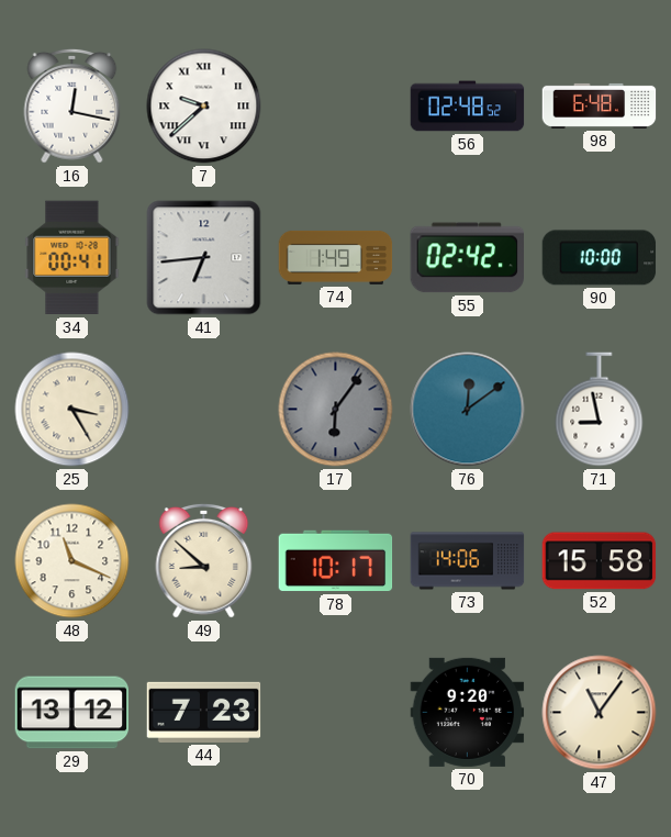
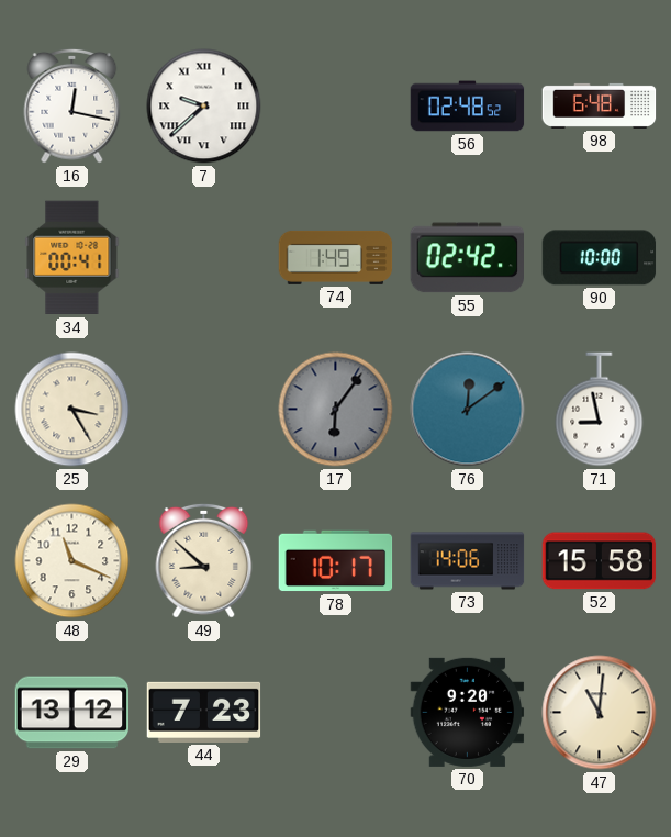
41: 6:44 -> none
47: 11:06 -> 11:01
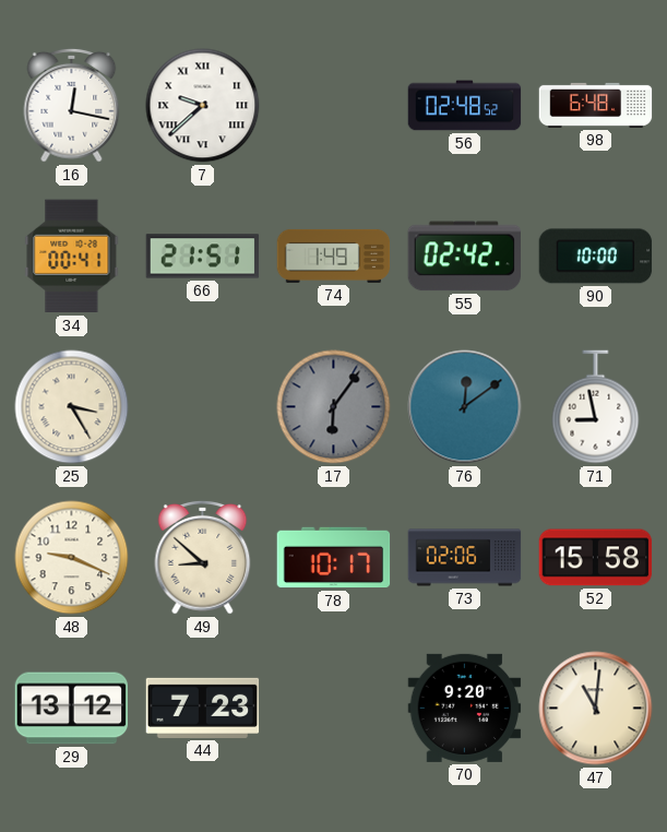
66: none -> 21:51
48: 11:19 -> 9:19
73: 14:06 -> 02:06
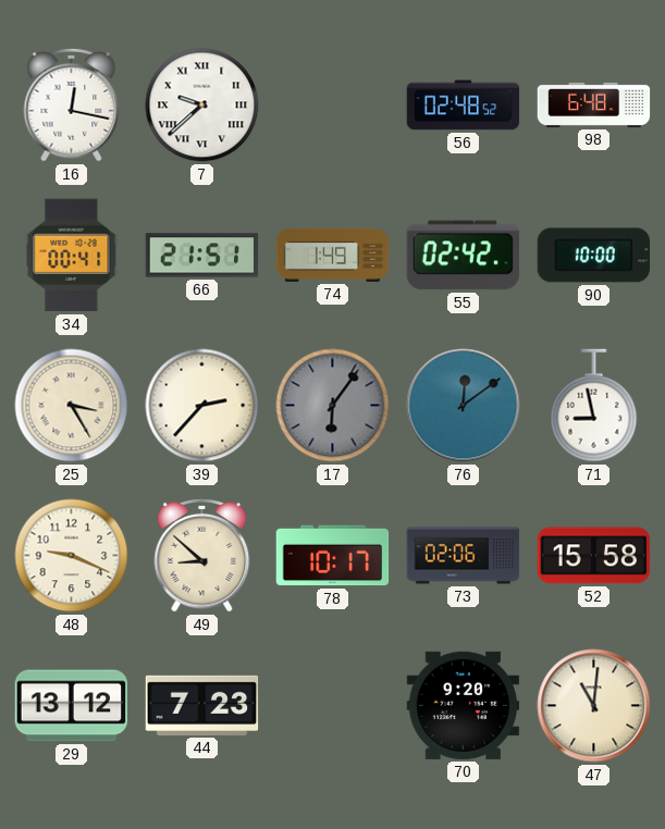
39: none -> 2:37
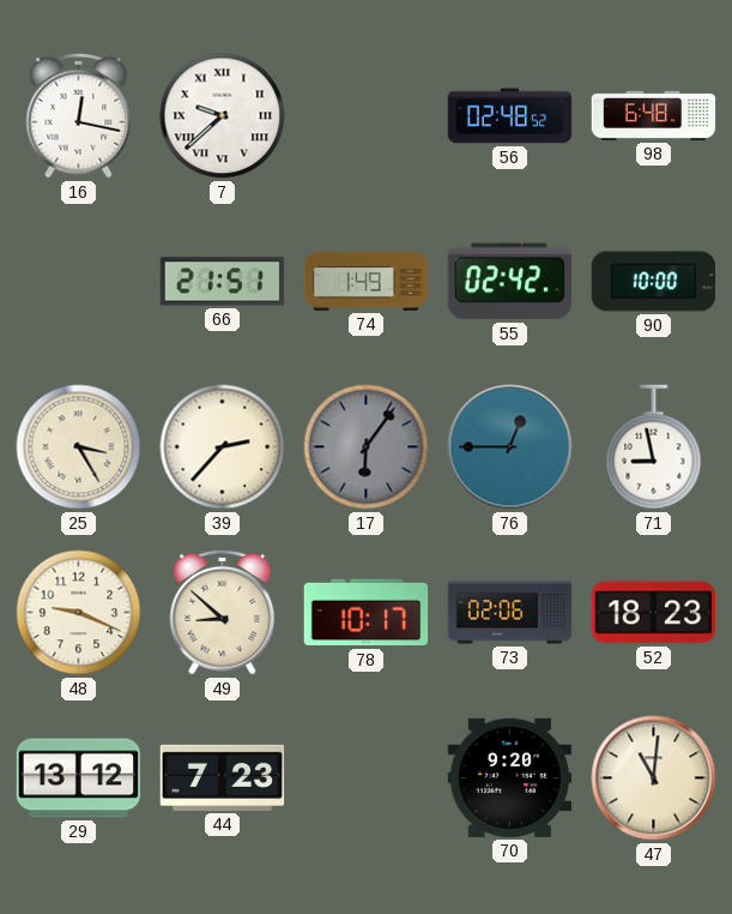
34: 00:41 -> none
76: 12:09 -> 12:45
52: 15:58 -> 18:23
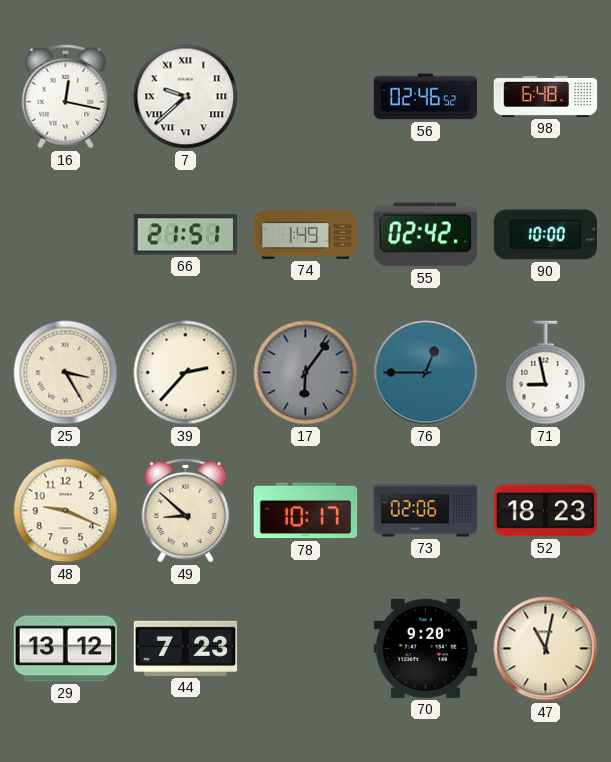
56: 02:48 -> 02:46
47: 11:01 -> 11:02
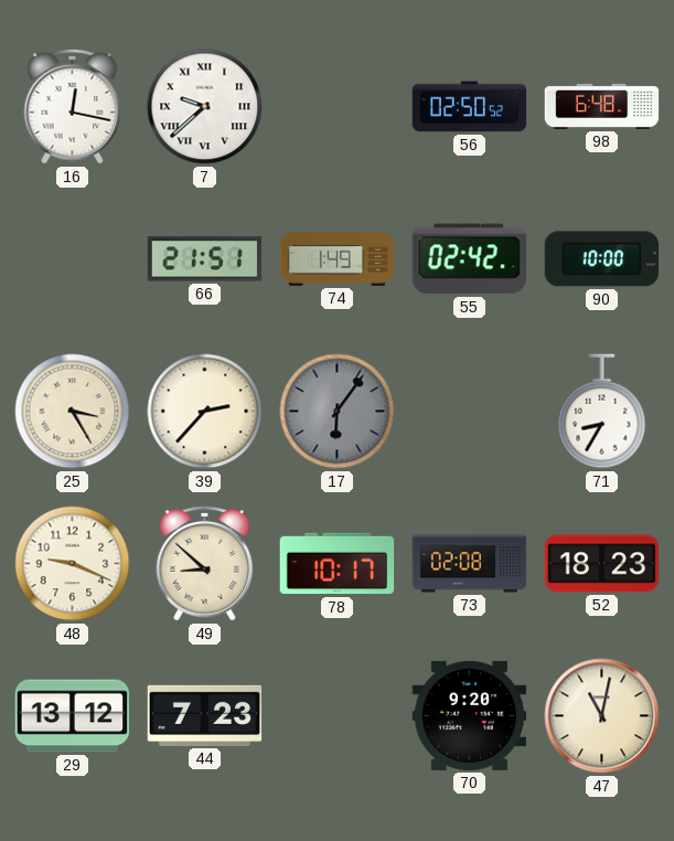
56: 02:46 -> 02:50
76: 12:45 -> none
71: 8:58 -> 8:35
73: 02:06 -> 02:08
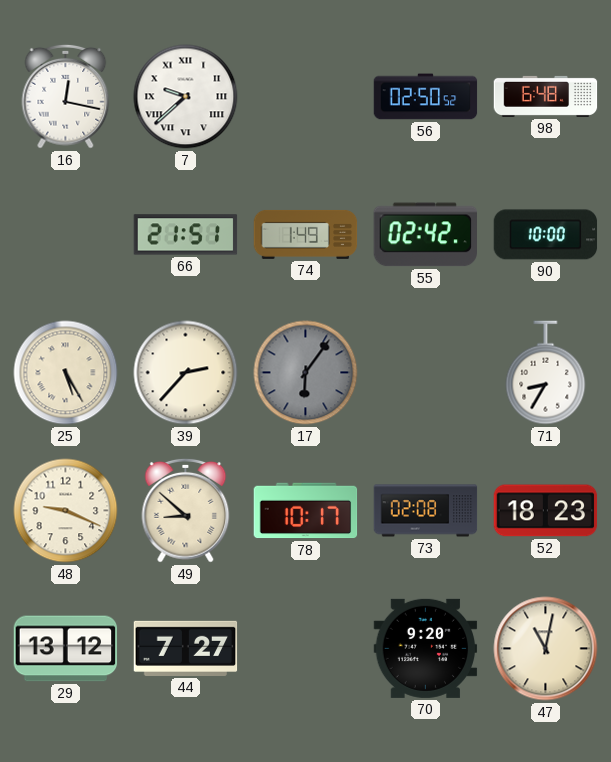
25: 3:25 -> 5:25
44: 7:23 -> 7:27
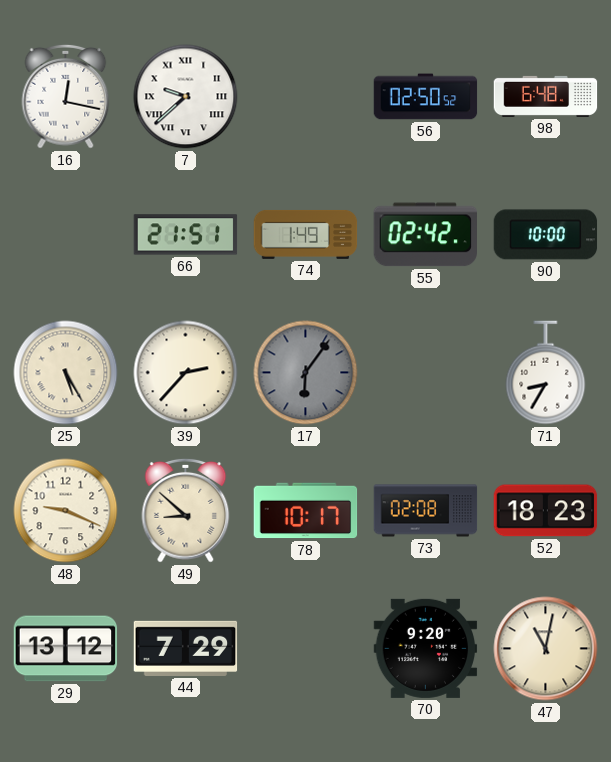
44: 7:27 -> 7:29
